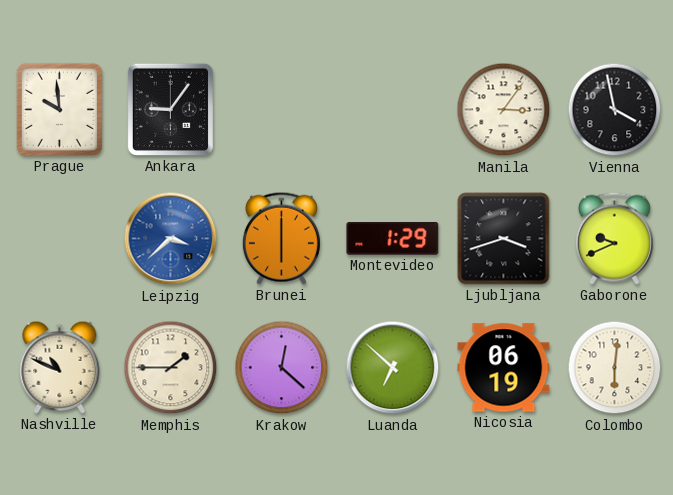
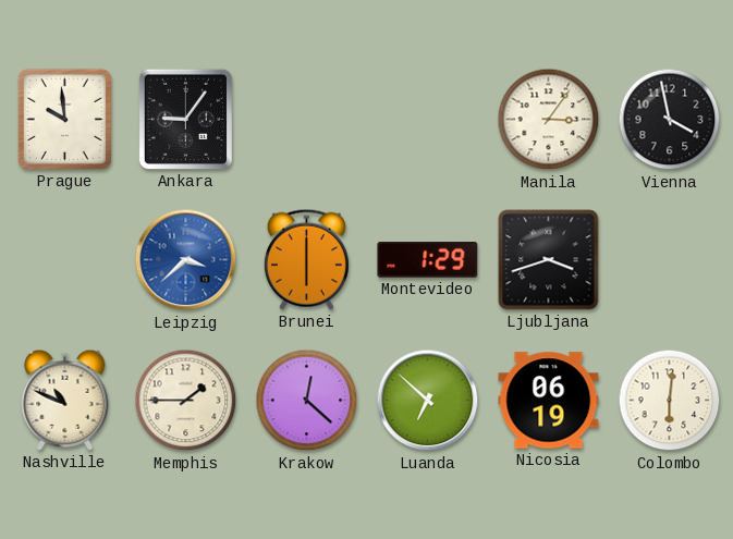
Gaborone: 9:41 -> none
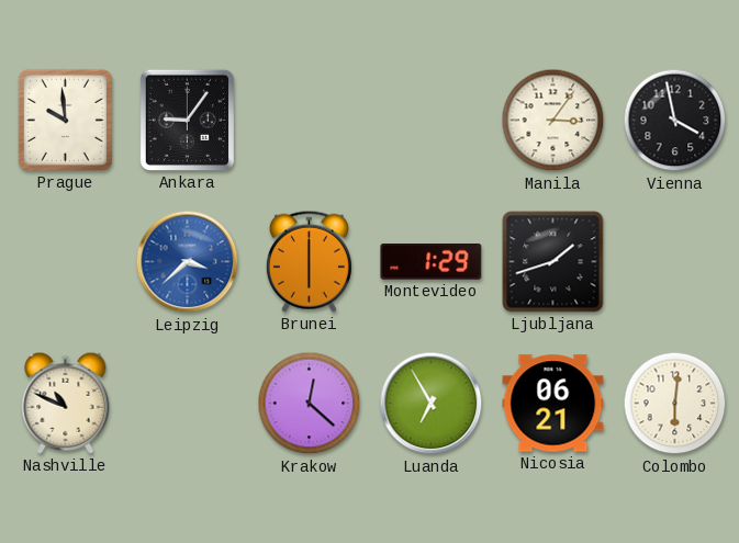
Ljubljana: 3:42 -> 1:42
Memphis: 1:45 -> none
Luanda: 6:52 -> 6:55
Nicosia: 06:19 -> 06:21
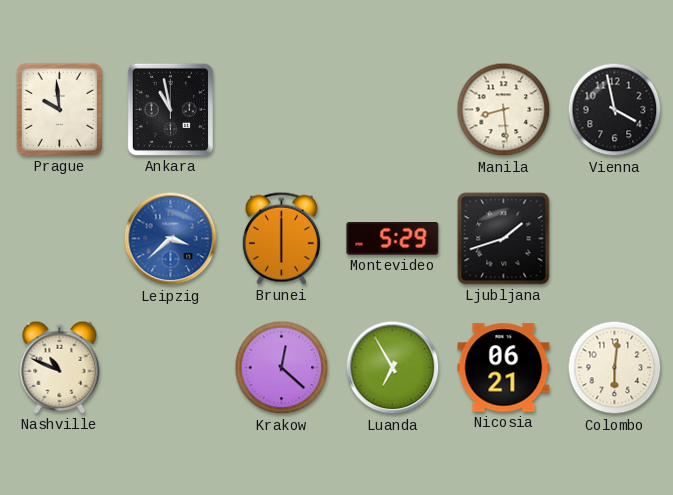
Ankara: 9:06 -> 10:58
Manila: 3:06 -> 8:29
Montevideo: 1:29 -> 5:29
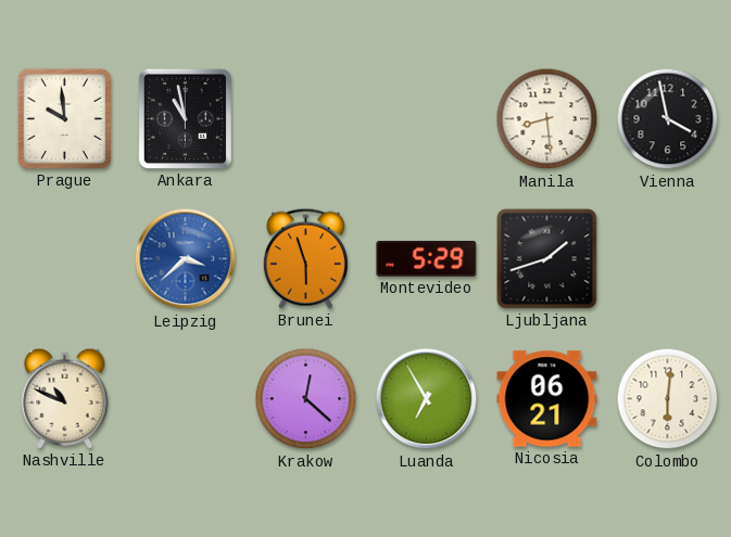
Brunei: 6:00 -> 5:57
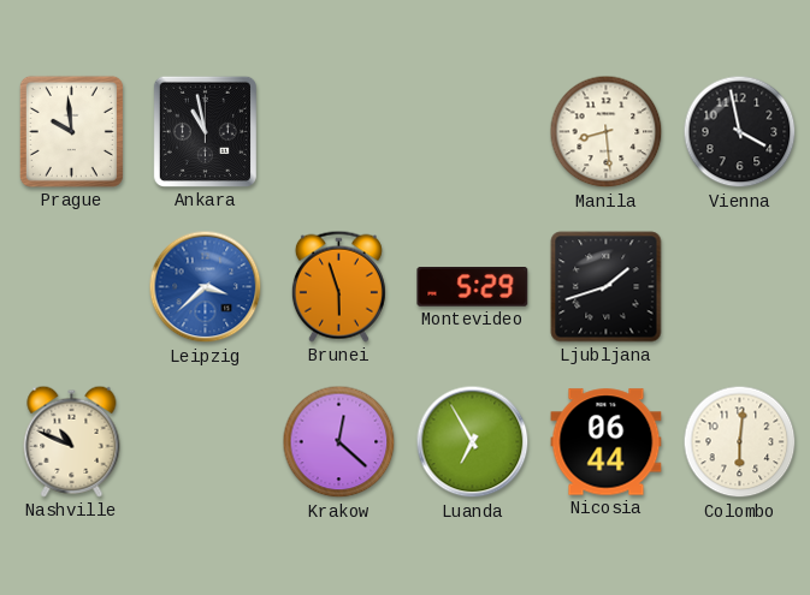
Nicosia: 06:21 -> 06:44
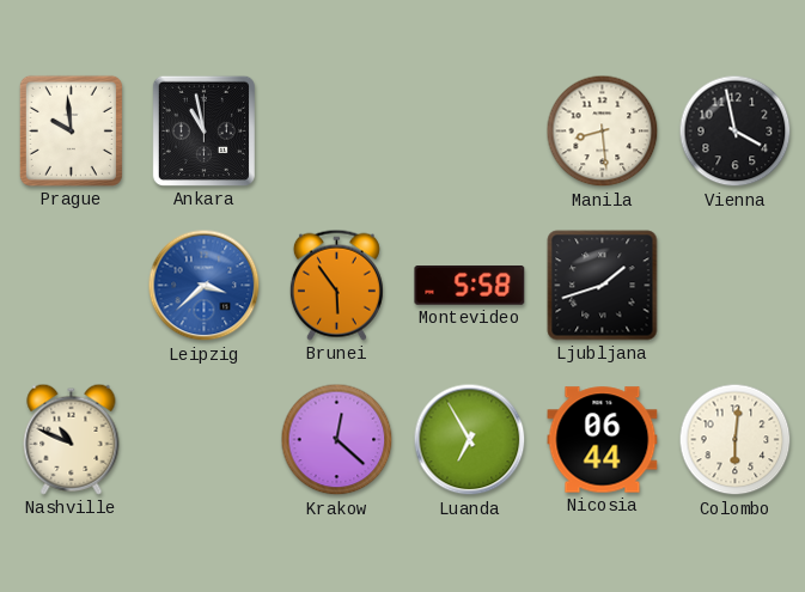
Brunei: 5:57 -> 5:54
Montevideo: 5:29 -> 5:58
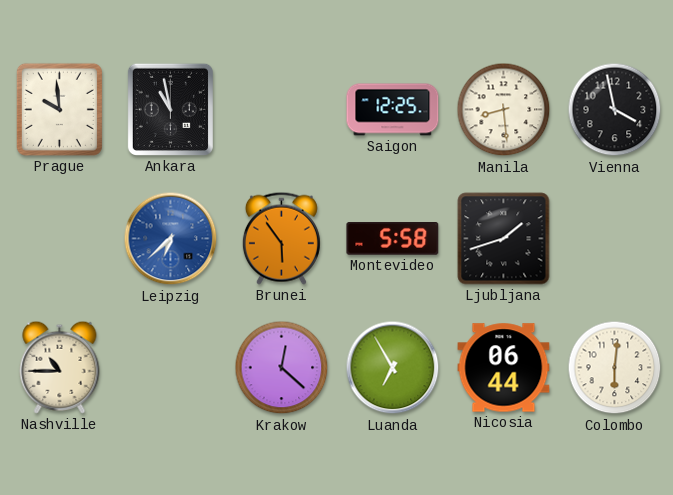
Saigon: none -> 12:25
Leipzig: 3:38 -> 6:38
Nashville: 10:49 -> 10:45
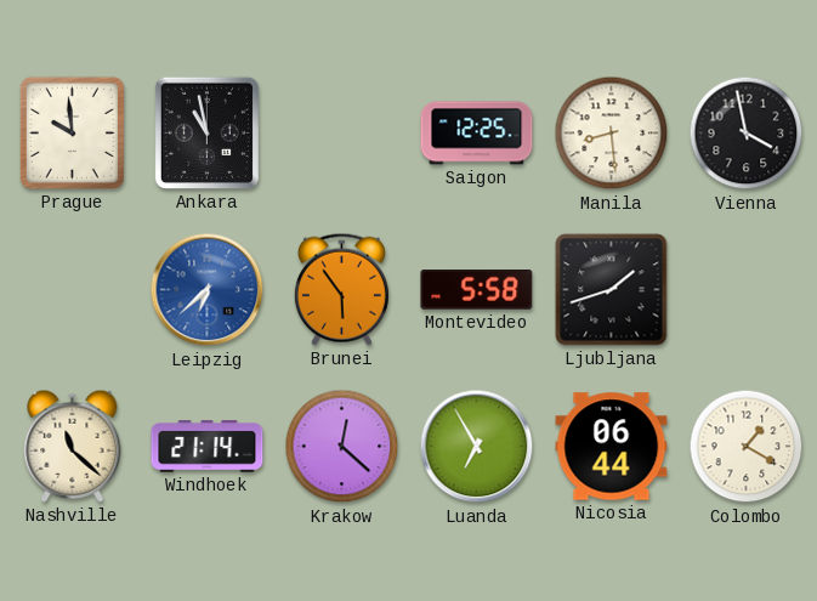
Nashville: 10:45 -> 11:22
Windhoek: none -> 21:14
Colombo: 6:01 -> 1:20
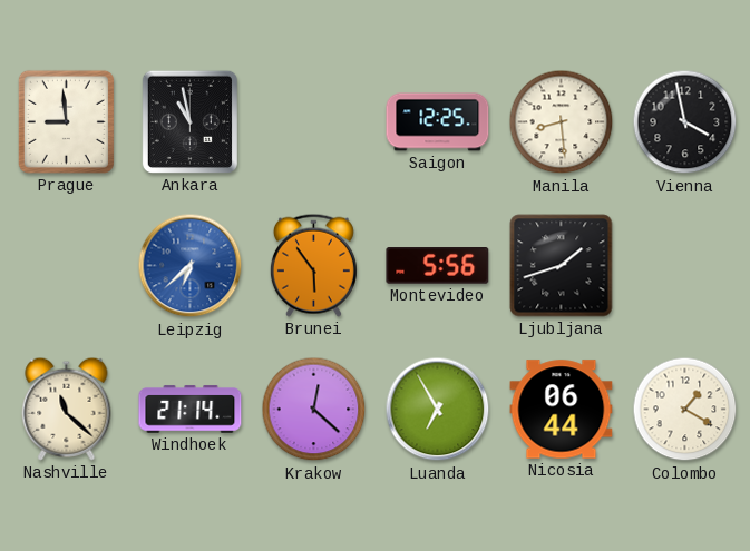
Prague: 9:59 -> 8:59
Montevideo: 5:58 -> 5:56
